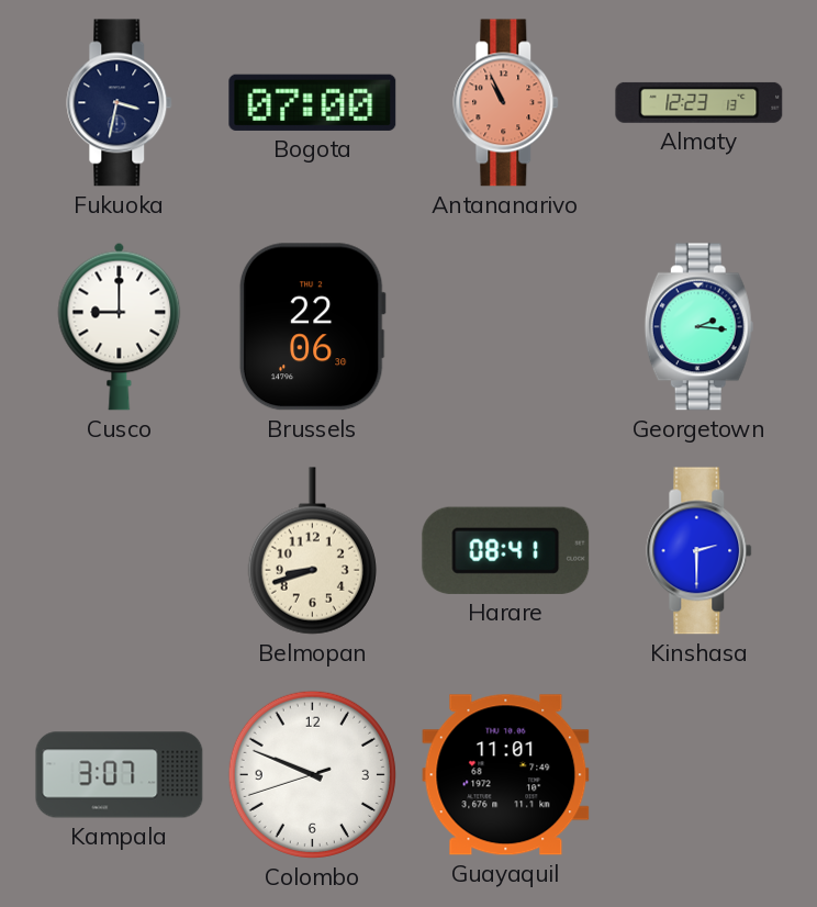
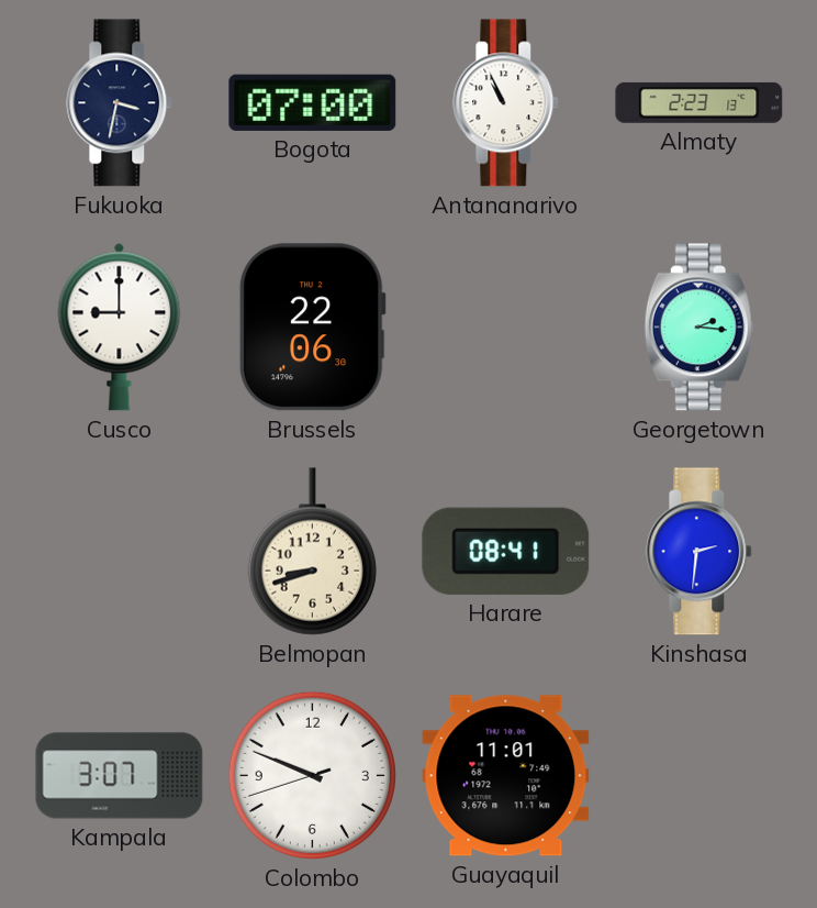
Antananarivo dial: salmon -> white
Almaty: 12:23 -> 2:23
Kinshasa: 2:30 -> 2:31
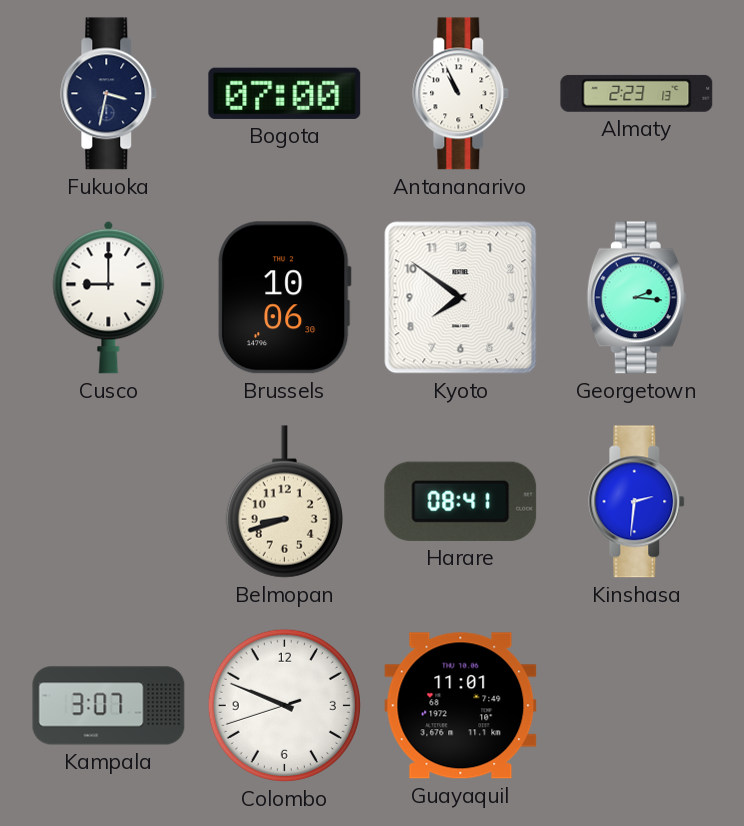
Brussels: 22:06 -> 10:06
Kyoto: none -> 7:51
